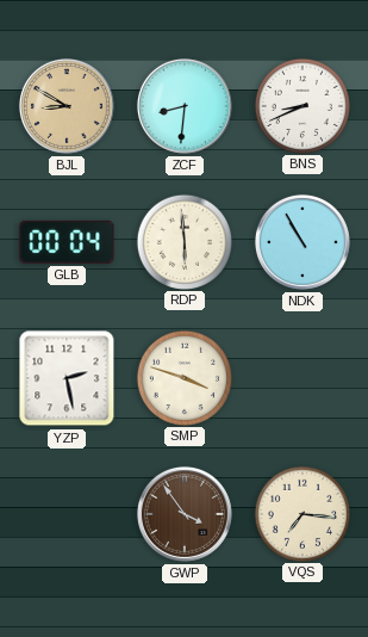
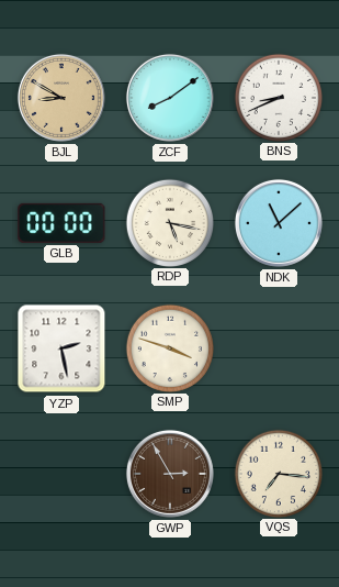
ZCF: 8:31 -> 8:09
GLB: 00:04 -> 00:00
RDP: 5:59 -> 5:17
NDK: 10:55 -> 11:08
GWP: 3:54 -> 2:55
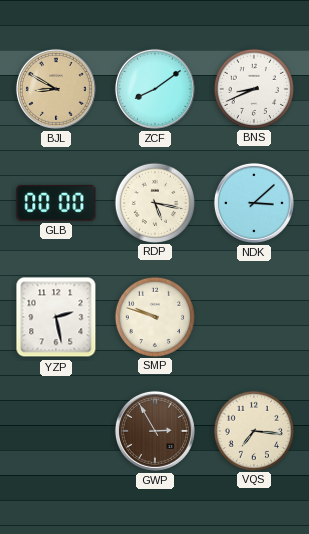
NDK: 11:08 -> 3:08
SMP: 3:48 -> 9:48
